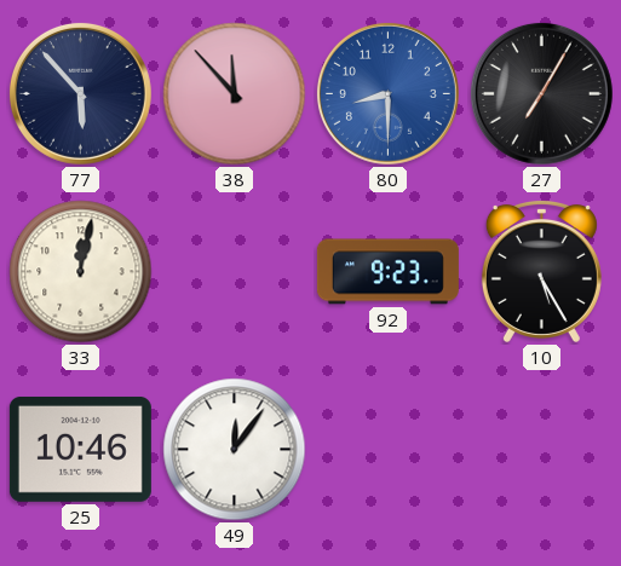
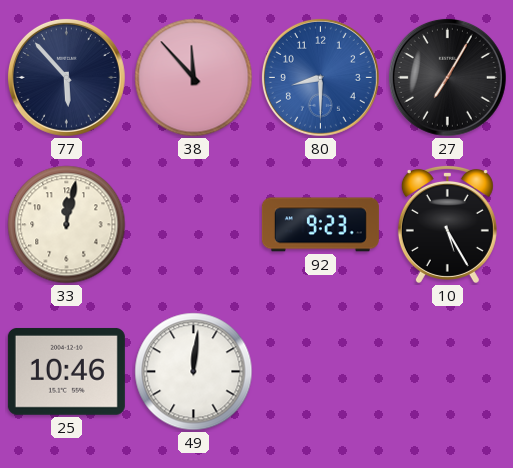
49: 12:06 -> 12:01
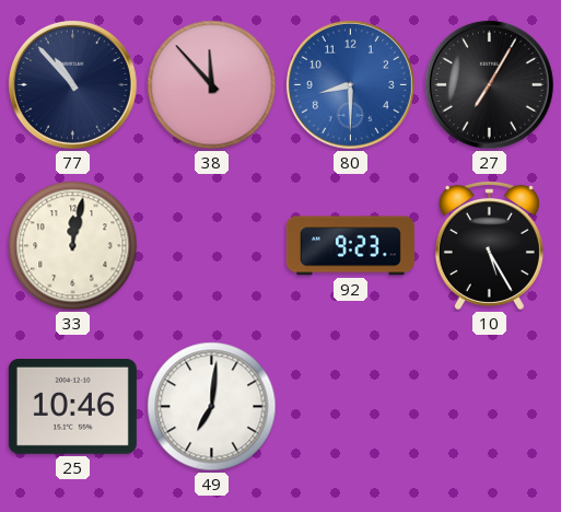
77: 5:53 -> 10:53
49: 12:01 -> 7:01
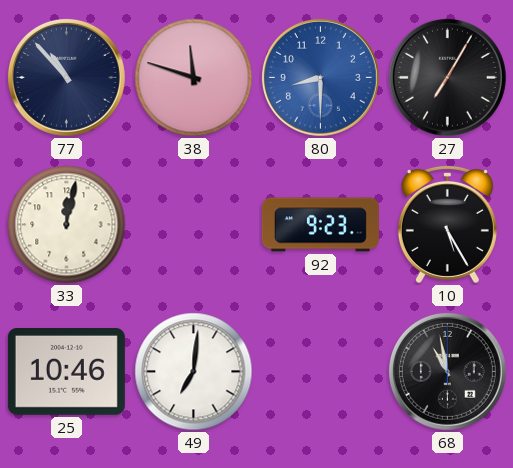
38: 11:53 -> 11:48
68: none -> 10:58
